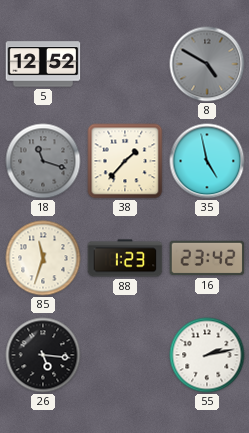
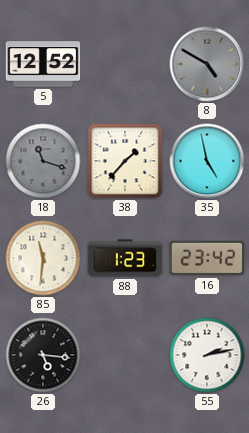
85: 11:33 -> 11:31
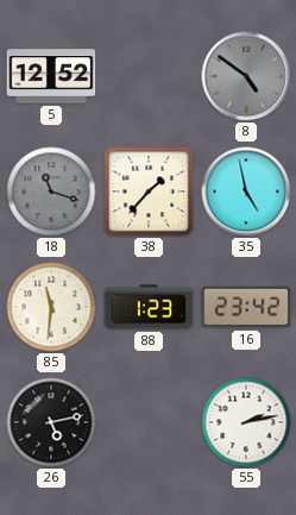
8: 4:50 -> 4:51
26: 5:16 -> 5:13
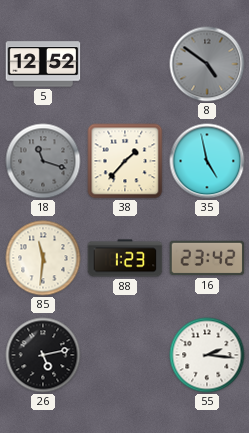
55: 2:13 -> 2:16
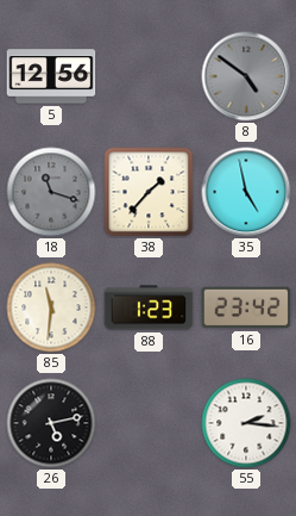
5: 12:52 -> 12:56
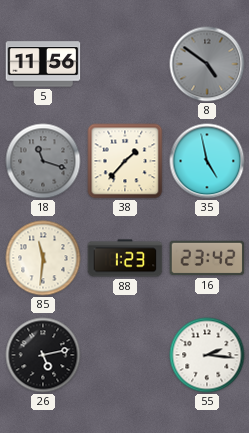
5: 12:56 -> 11:56
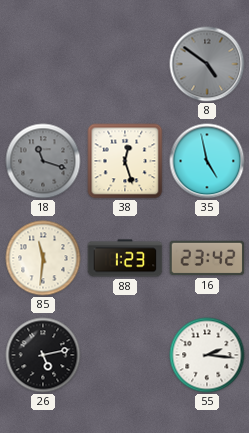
5: 11:56 -> none
38: 1:37 -> 12:27
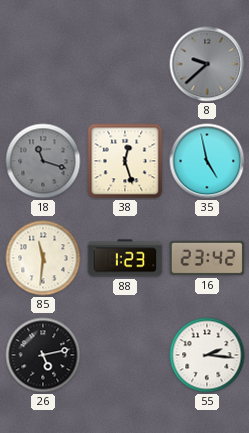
8: 4:51 -> 9:38
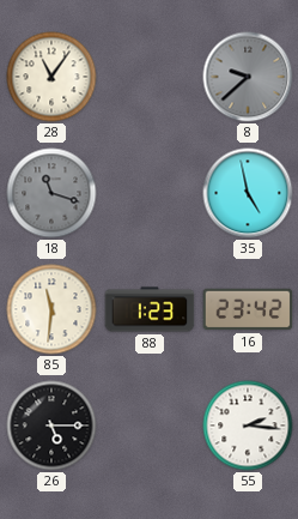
28: none -> 11:06
38: 12:27 -> none
26: 5:13 -> 5:15
